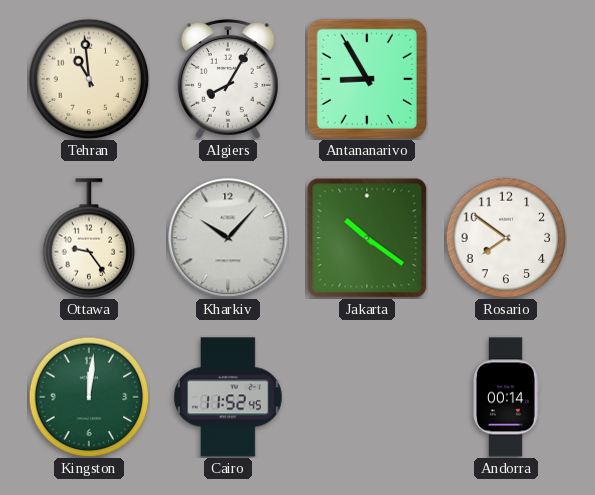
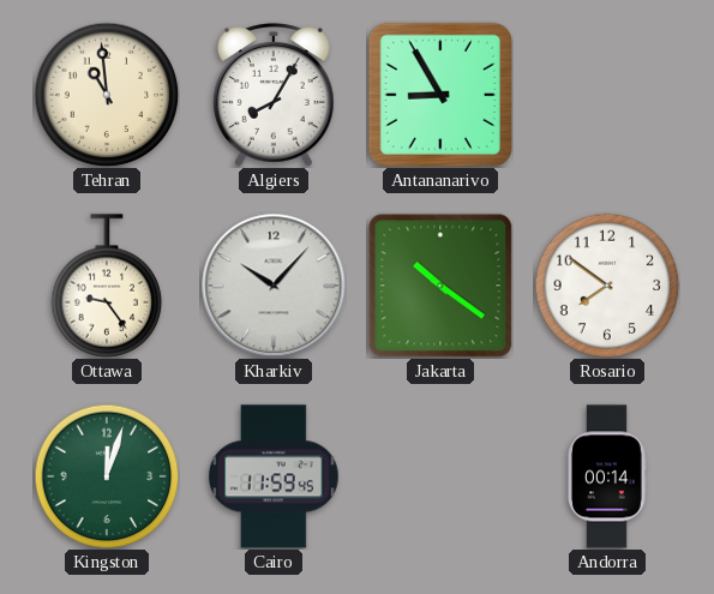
Kingston: 12:01 -> 12:03
Cairo: 11:52 -> 11:59
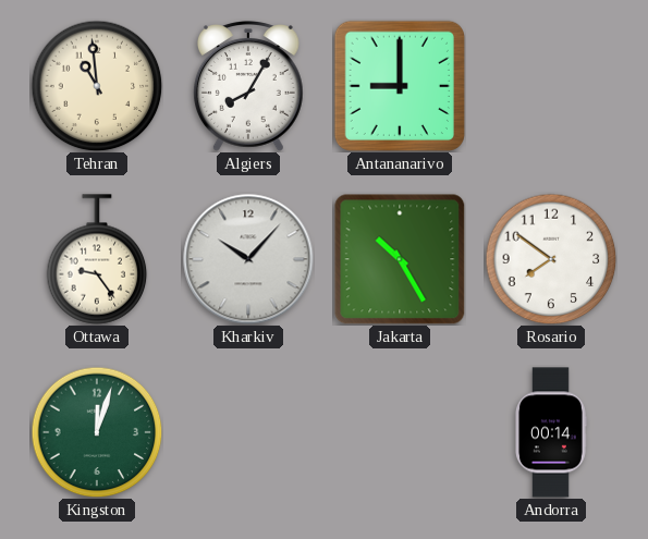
Antananarivo: 8:55 -> 9:00
Jakarta: 10:21 -> 10:25
Cairo: 11:59 -> none
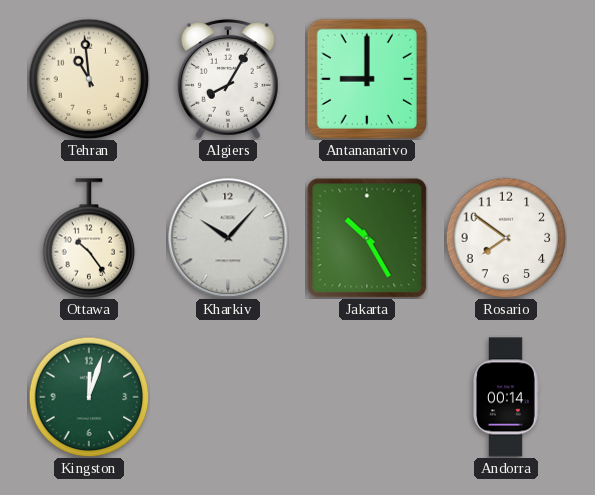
Ottawa: 9:24 -> 10:24
